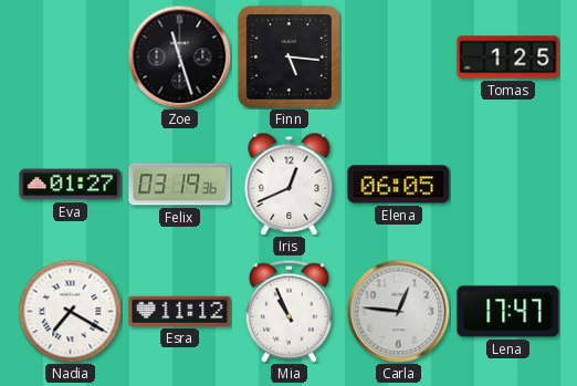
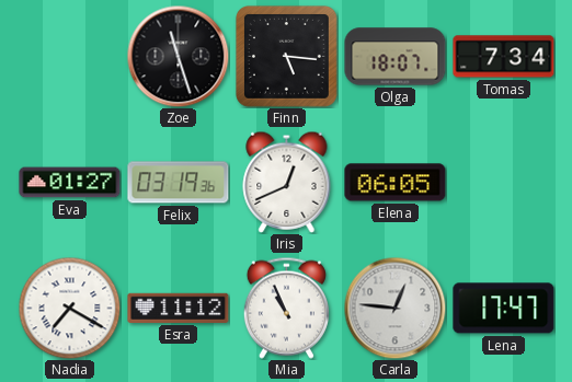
Olga: none -> 18:07
Tomas: 1:25 -> 7:34
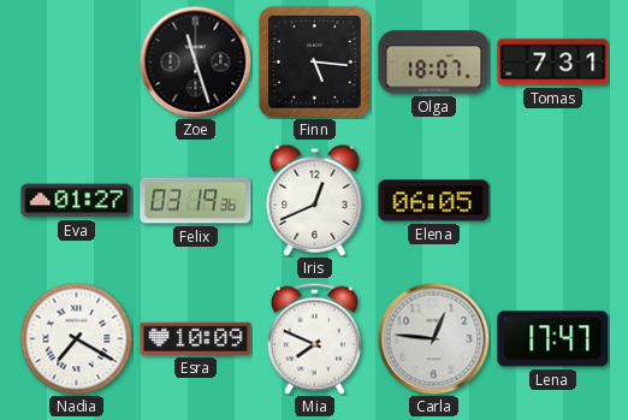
Tomas: 7:34 -> 7:31
Esra: 11:12 -> 10:09
Mia: 10:56 -> 7:49
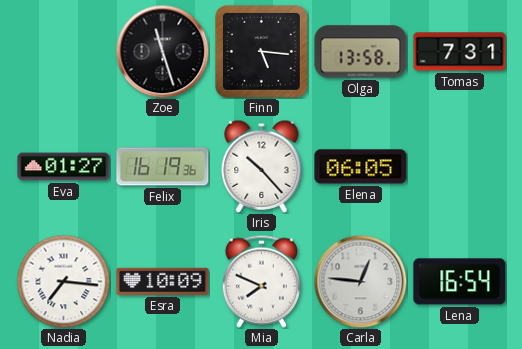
Olga: 18:07 -> 13:58
Felix: 03:19 -> 16:19
Iris: 12:41 -> 10:23
Nadia: 7:20 -> 7:16
Lena: 17:47 -> 16:54
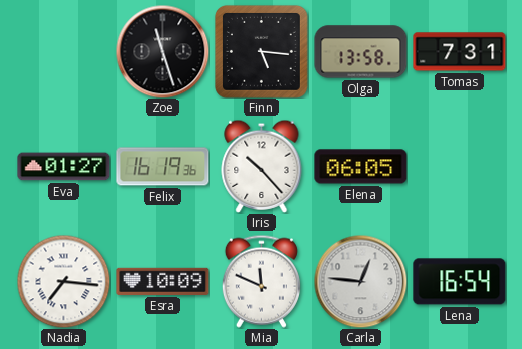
Mia: 7:49 -> 11:49
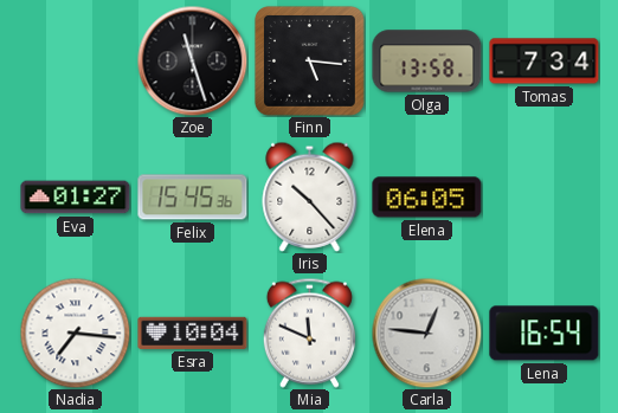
Tomas: 7:31 -> 7:34
Felix: 16:19 -> 15:45
Esra: 10:09 -> 10:04
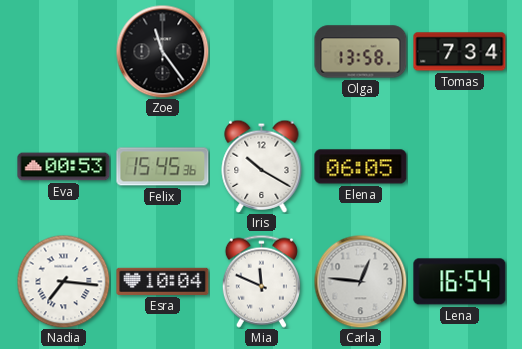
Zoe: 11:27 -> 11:24
Finn: 5:16 -> none
Eva: 01:27 -> 00:53
Iris: 10:23 -> 10:20
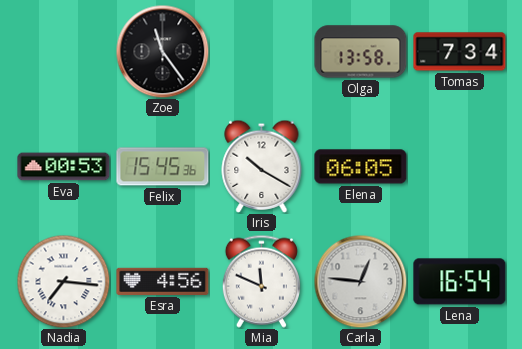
Esra: 10:04 -> 4:56
